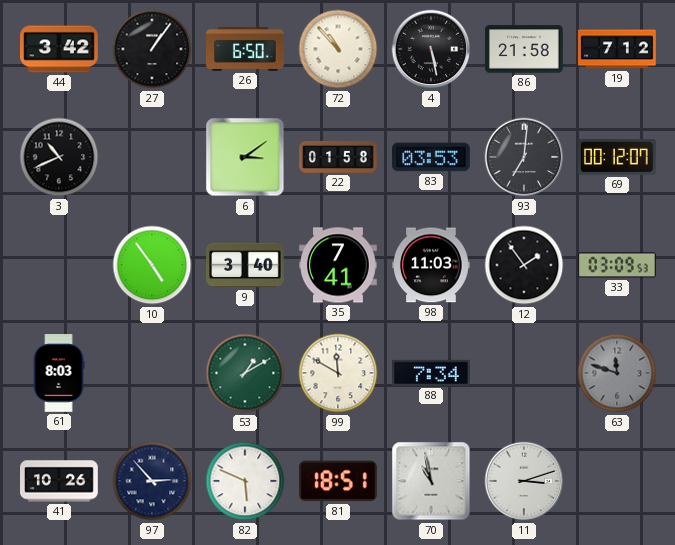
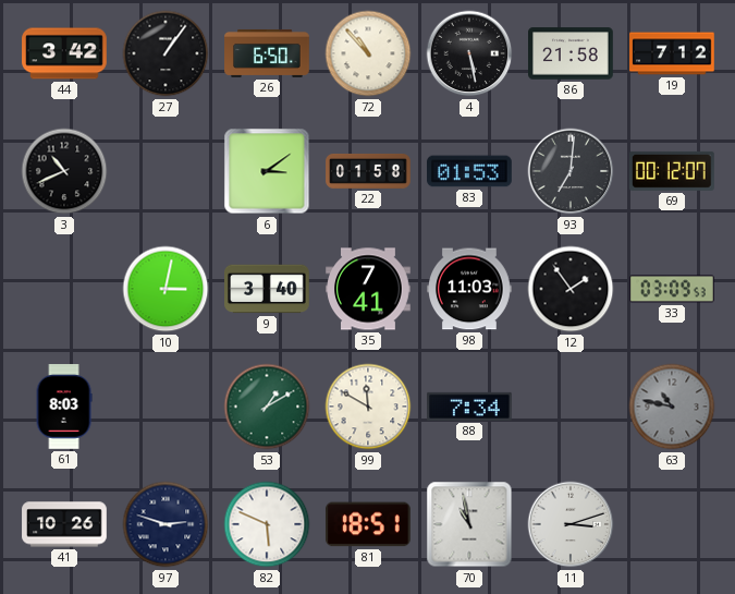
83: 03:53 -> 01:53
10: 4:54 -> 3:02
63: 11:48 -> 10:47
97: 2:53 -> 2:48
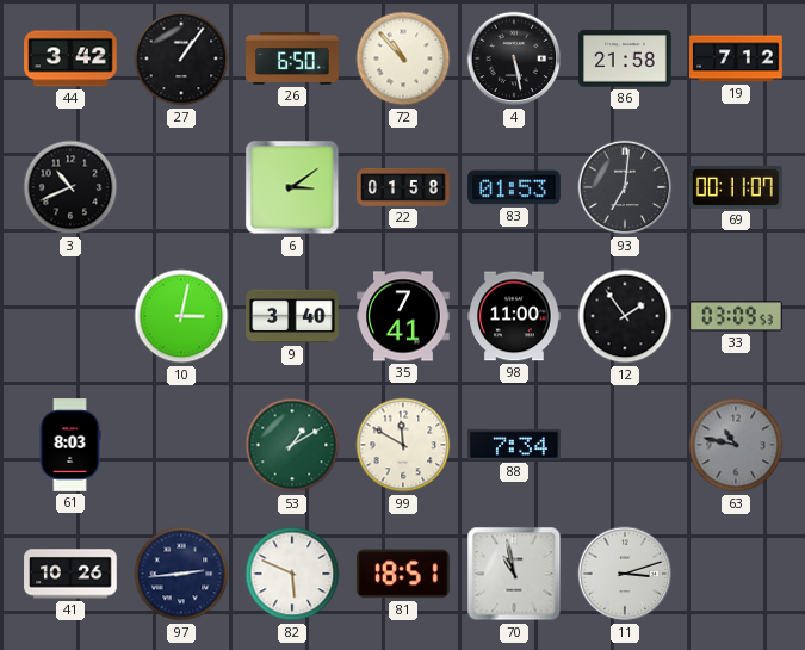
69: 00:12 -> 00:11
98: 11:03 -> 11:00
97: 2:48 -> 2:44
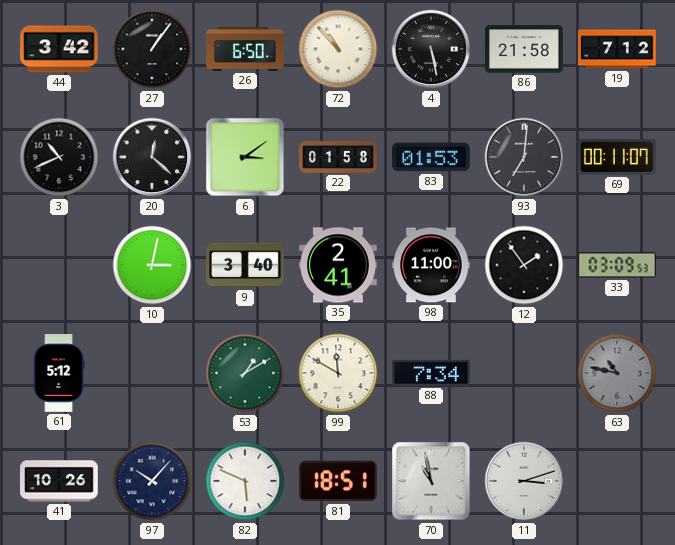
20: none -> 12:22
35: 7:41 -> 2:41
61: 8:03 -> 5:12
97: 2:44 -> 10:07
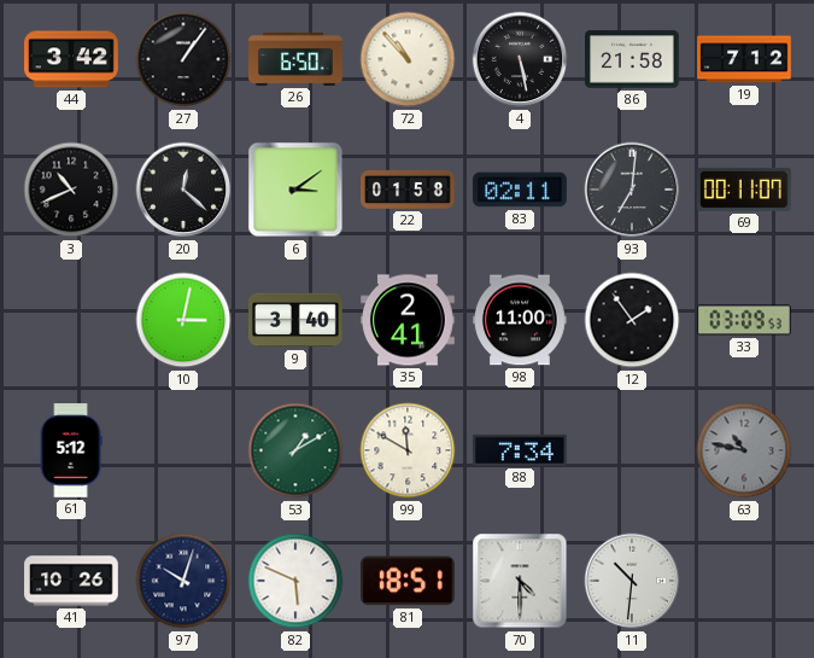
83: 01:53 -> 02:11
97: 10:07 -> 10:03
70: 10:58 -> 4:30
11: 3:12 -> 10:31
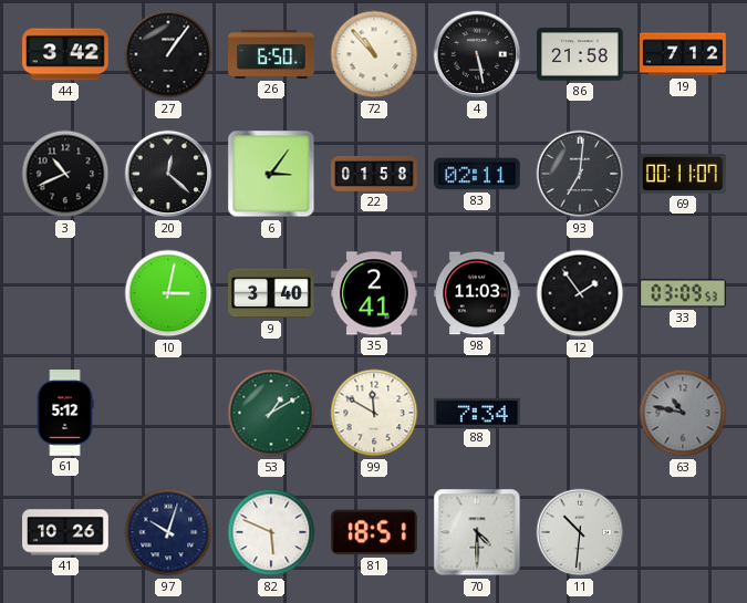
6: 3:09 -> 3:06
98: 11:00 -> 11:03
